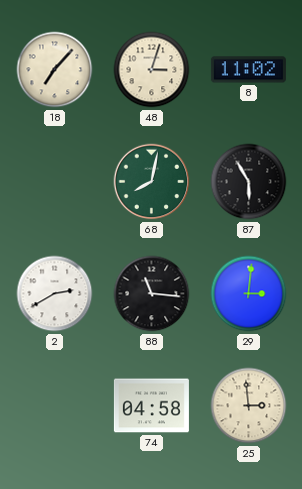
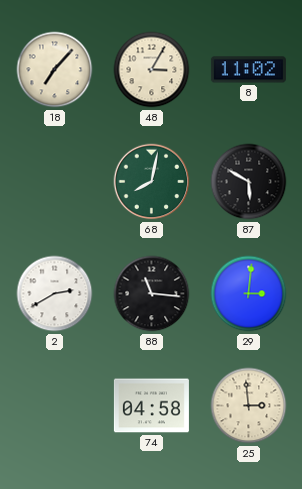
48: 3:03 -> 3:05
87: 5:55 -> 5:50
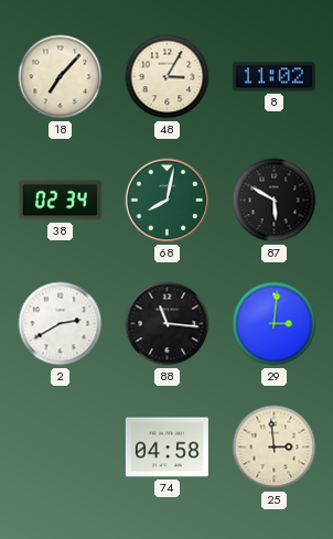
38: none -> 02:34
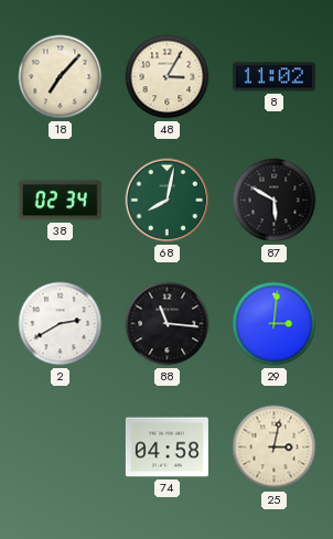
25: 2:59 -> 3:02
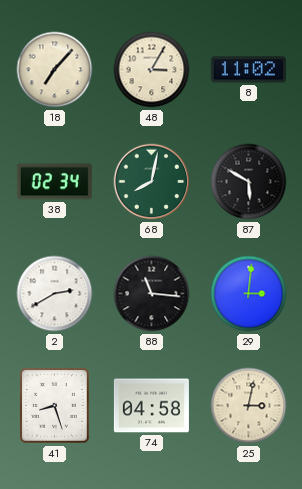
41: none -> 8:27
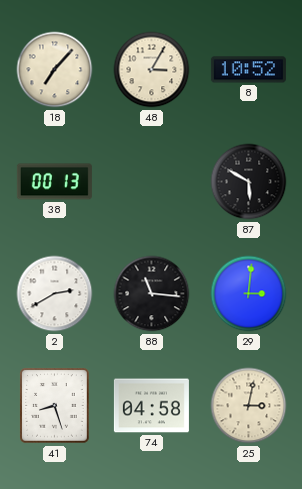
8: 11:02 -> 10:52
38: 02:34 -> 00:13
68: 8:02 -> none
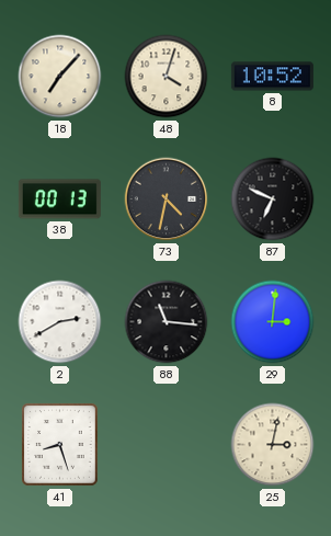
48: 3:05 -> 4:03
73: none -> 4:32
87: 5:50 -> 6:49
74: 04:58 -> none
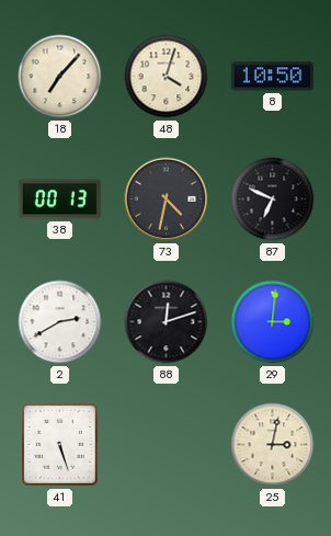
8: 10:52 -> 10:50
88: 11:16 -> 12:12
41: 8:27 -> 5:27
